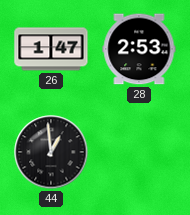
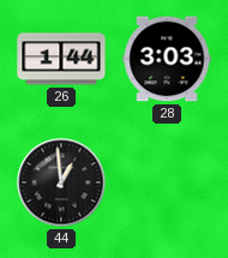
26: 1:47 -> 1:44
28: 2:53 -> 3:03
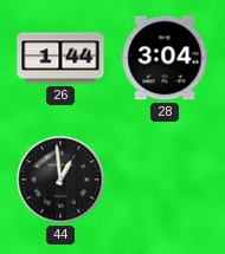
28: 3:03 -> 3:04
